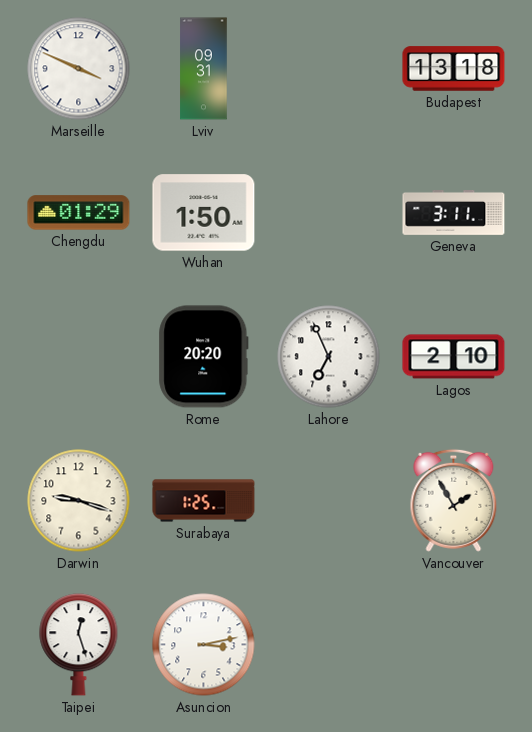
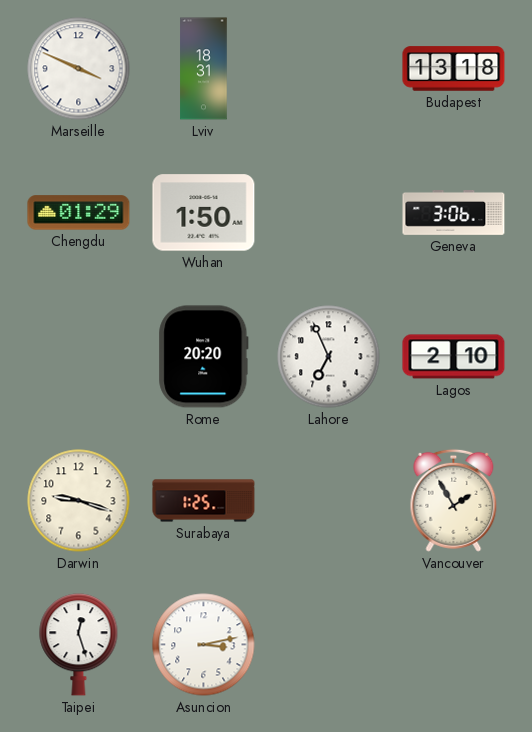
Lviv: 09:31 -> 18:31
Geneva: 3:11 -> 3:06
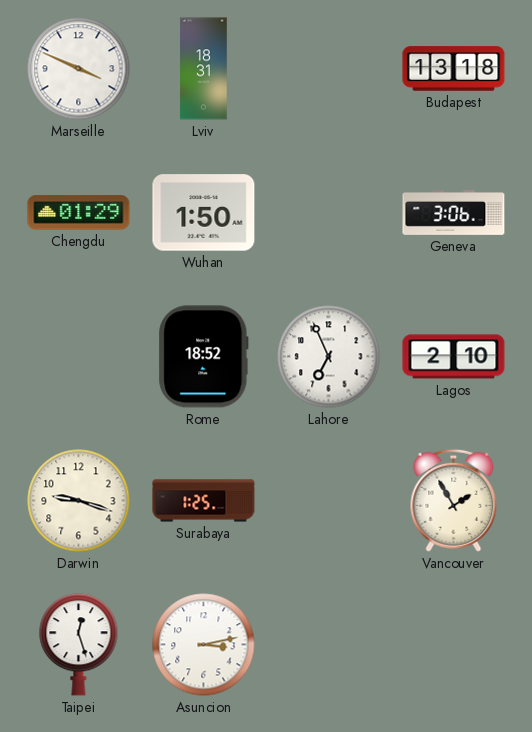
Rome: 20:20 -> 18:52
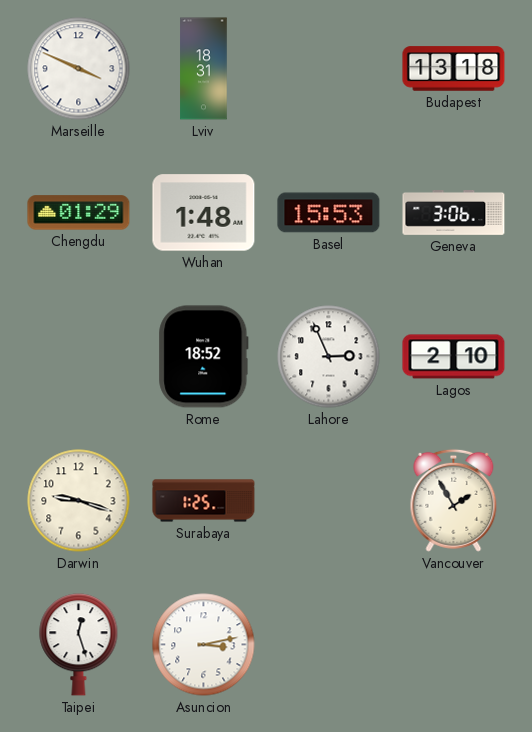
Wuhan: 1:50 -> 1:48
Basel: none -> 15:53
Lahore: 6:56 -> 2:56
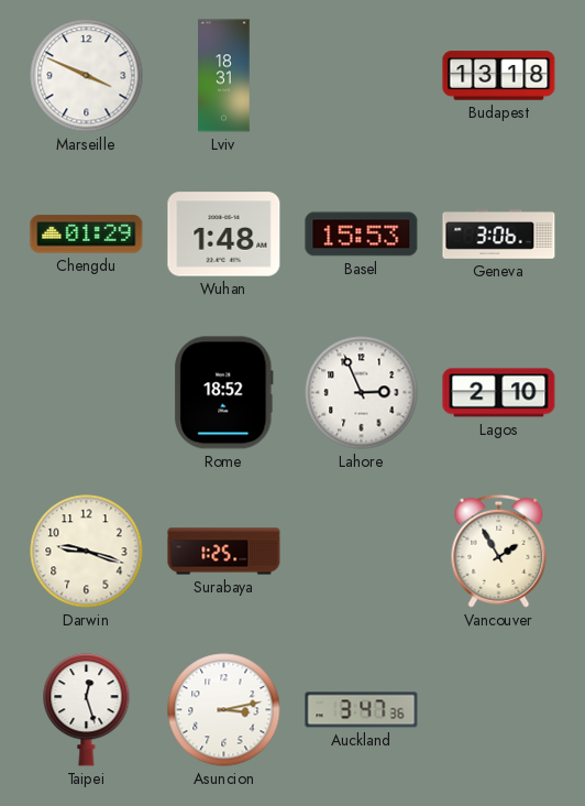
Auckland: none -> 3:47
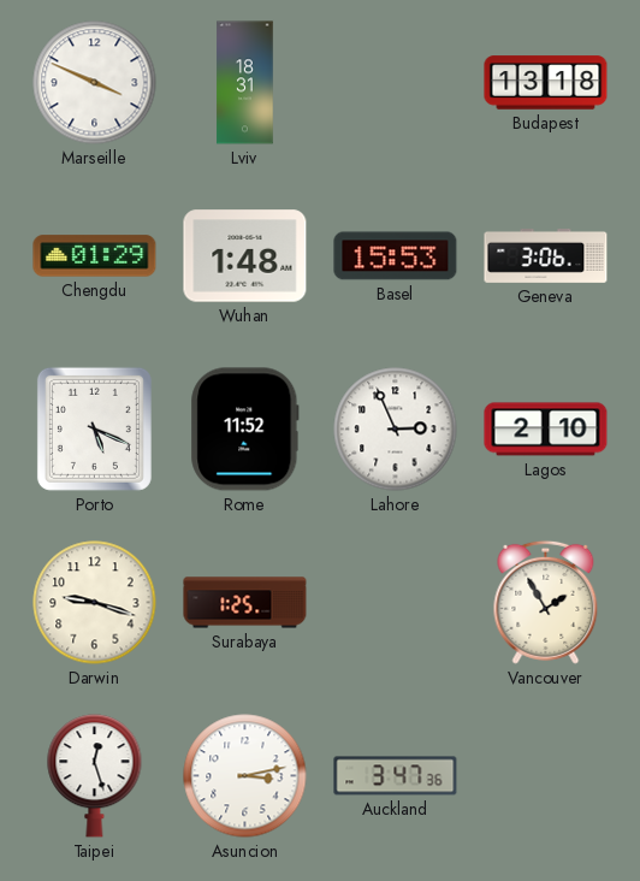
Porto: none -> 5:19
Rome: 18:52 -> 11:52
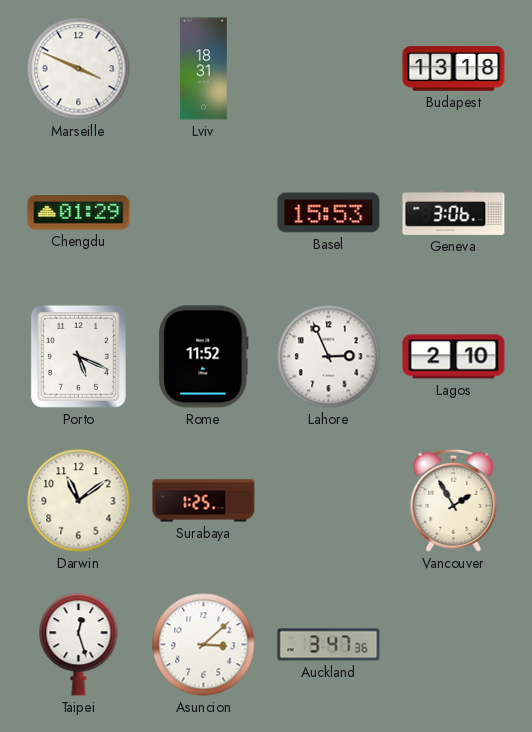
Wuhan: 1:48 -> none
Darwin: 9:18 -> 11:09
Asuncion: 3:13 -> 3:08
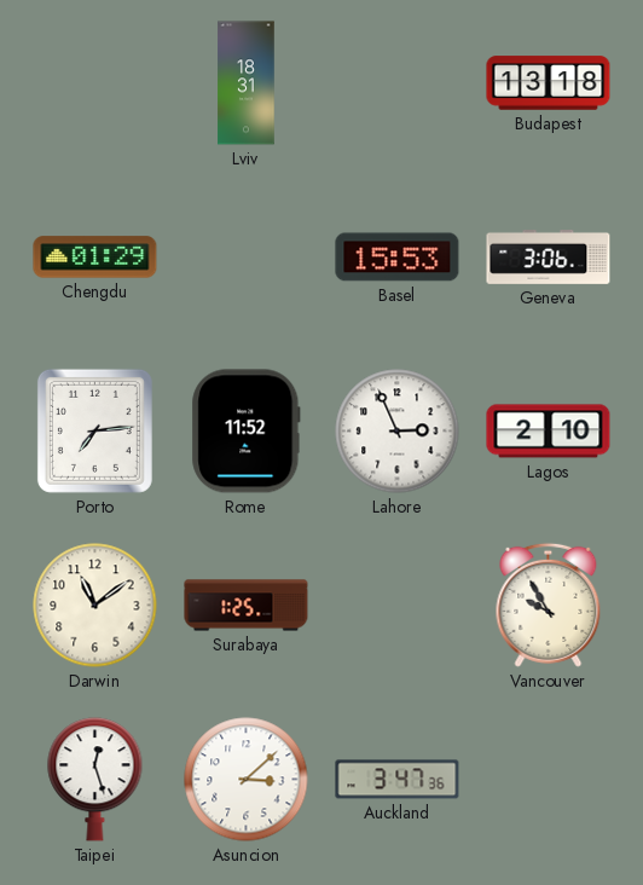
Marseille: 3:49 -> none
Porto: 5:19 -> 7:14
Vancouver: 1:55 -> 9:55
